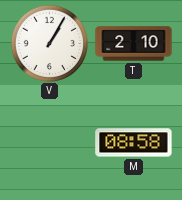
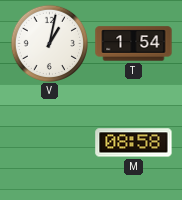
V: 1:05 -> 1:02
T: 2:10 -> 1:54
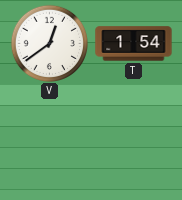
V: 1:02 -> 12:39
M: 08:58 -> none
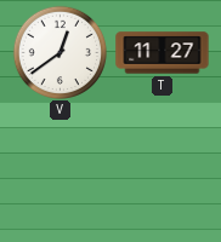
T: 1:54 -> 11:27
